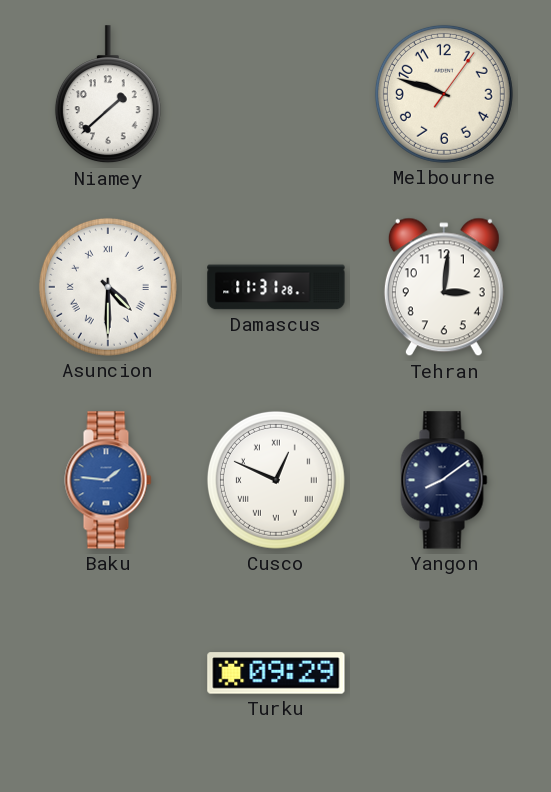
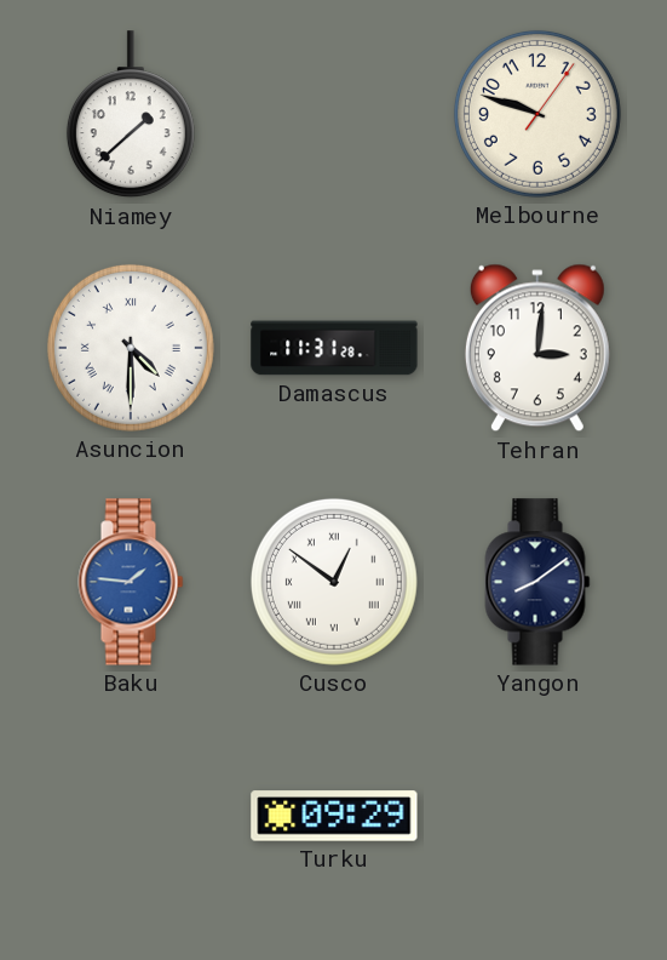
Cusco: 12:49 -> 12:51
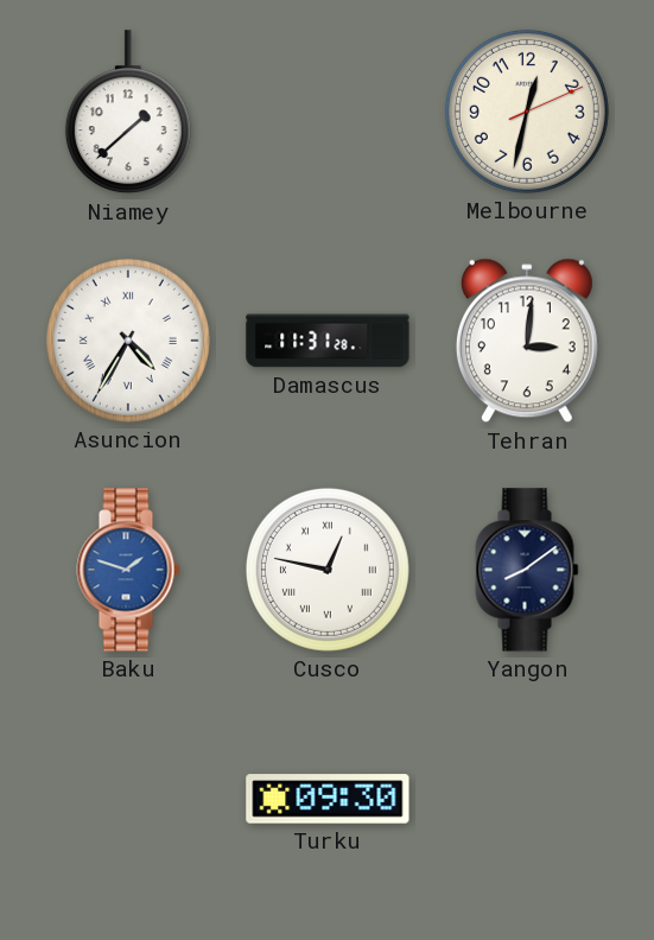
Melbourne: 9:48 -> 12:32
Asuncion: 4:30 -> 4:35
Baku: 1:46 -> 1:48
Cusco: 12:51 -> 12:47
Turku: 09:29 -> 09:30
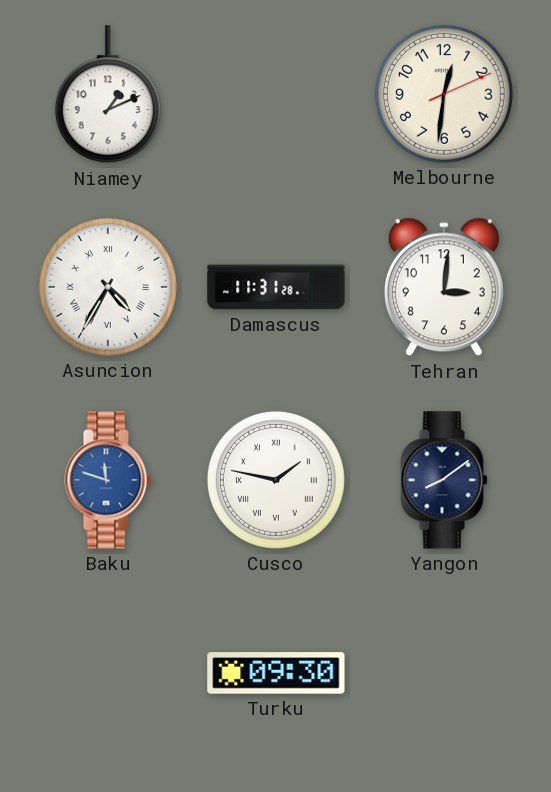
Niamey: 1:38 -> 1:11
Melbourne: 12:32 -> 12:31
Baku: 1:48 -> 11:48
Cusco: 12:47 -> 1:47
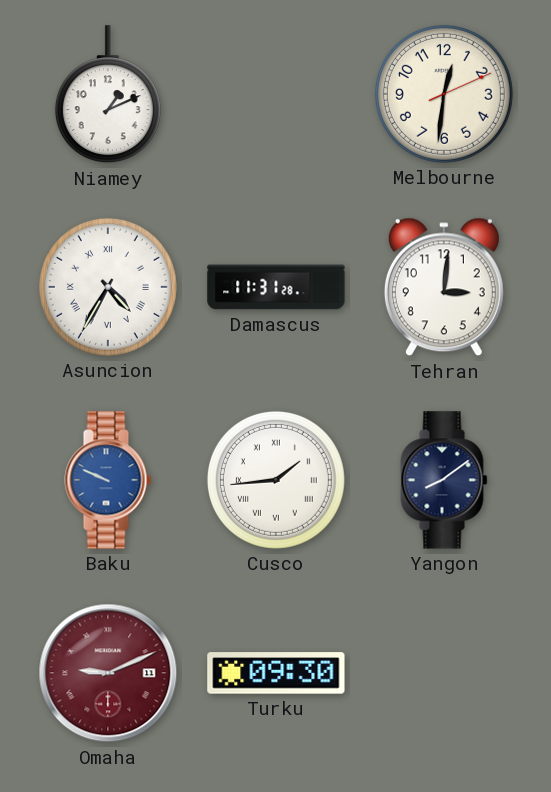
Baku: 11:48 -> 9:49
Cusco: 1:47 -> 1:44
Omaha: none -> 9:11
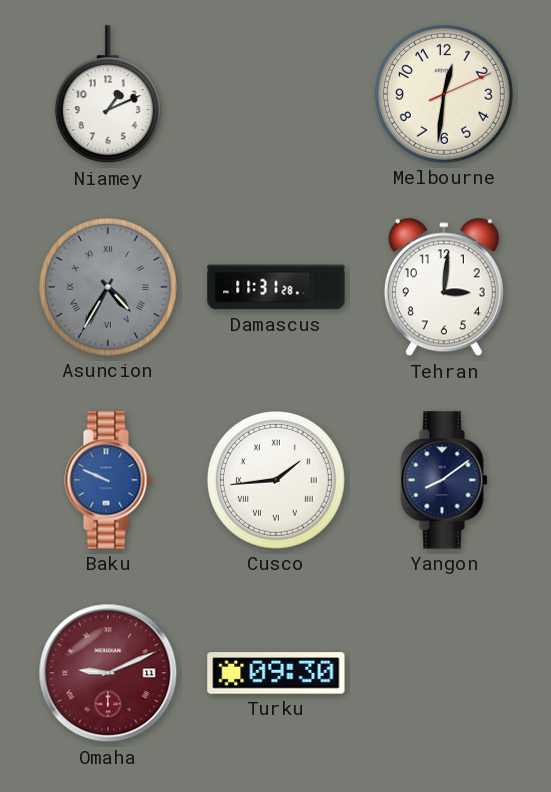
Asuncion dial: white -> grey
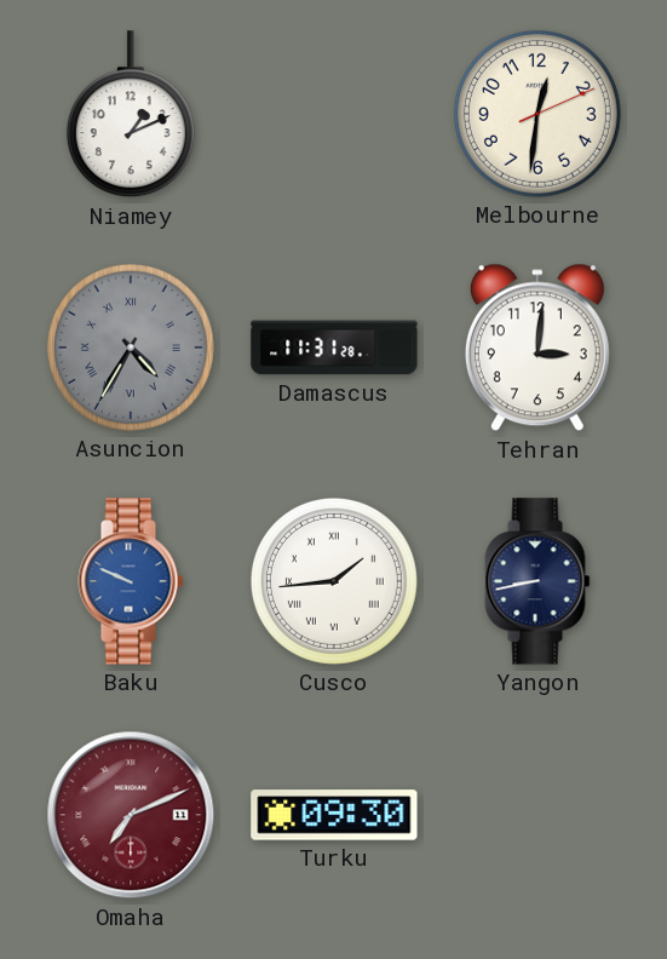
Yangon: 8:09 -> 8:43
Omaha: 9:11 -> 7:11
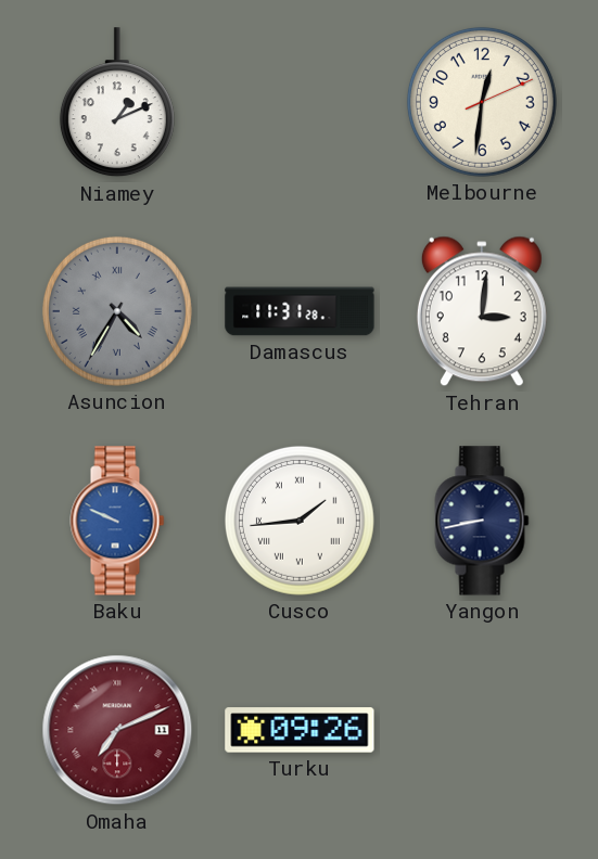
Turku: 09:30 -> 09:26
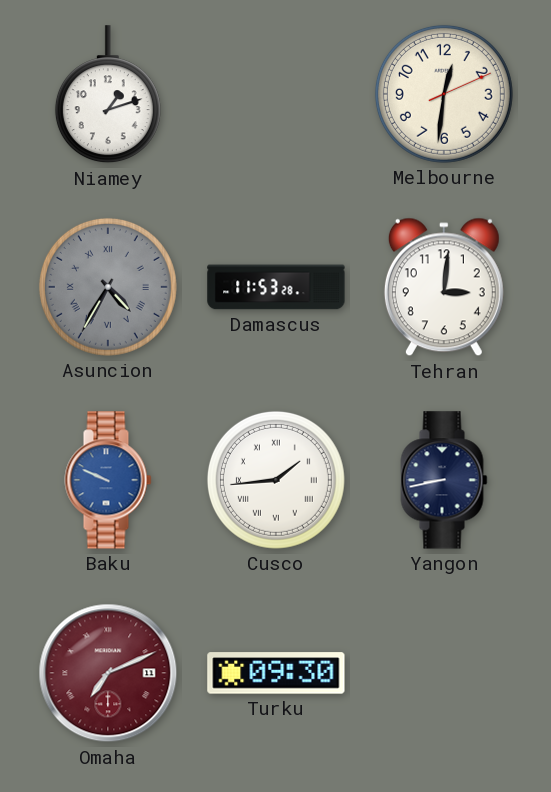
Niamey: 1:11 -> 1:12
Damascus: 11:31 -> 11:53
Turku: 09:26 -> 09:30
